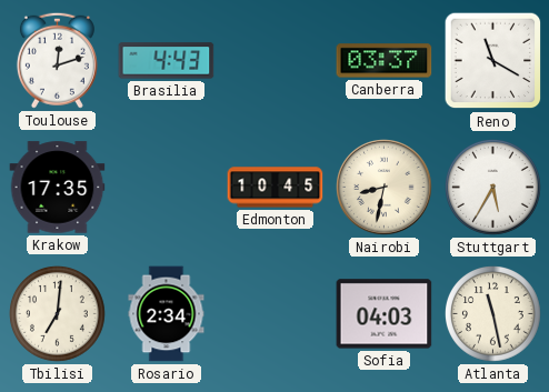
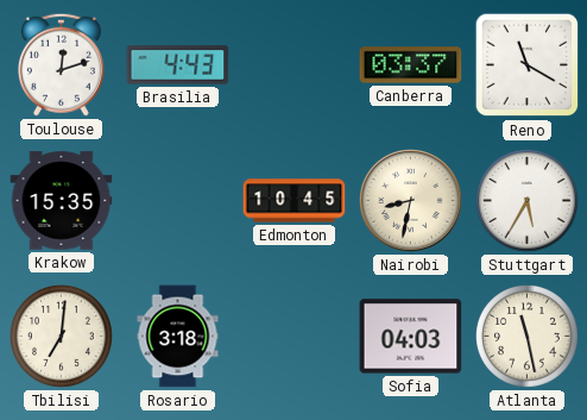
Krakow: 17:35 -> 15:35
Rosario: 2:34 -> 3:18
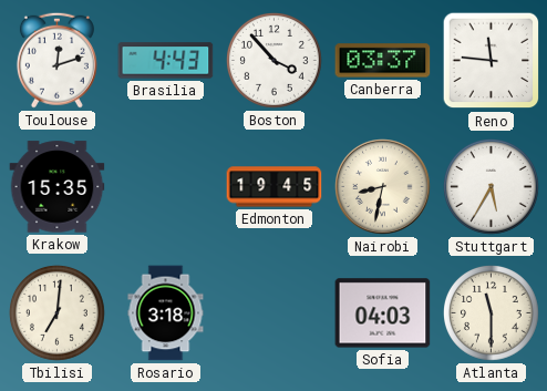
Boston: none -> 3:53
Reno: 11:20 -> 11:46
Edmonton: 10:45 -> 19:45
Atlanta: 11:28 -> 11:30
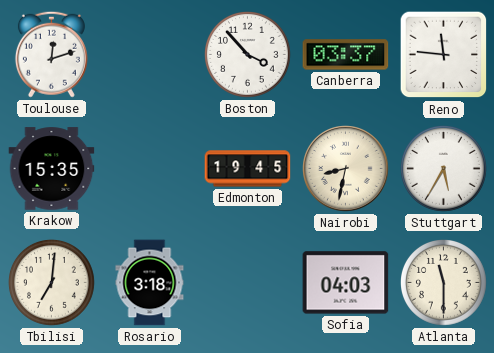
Brasilia: 4:43 -> none
